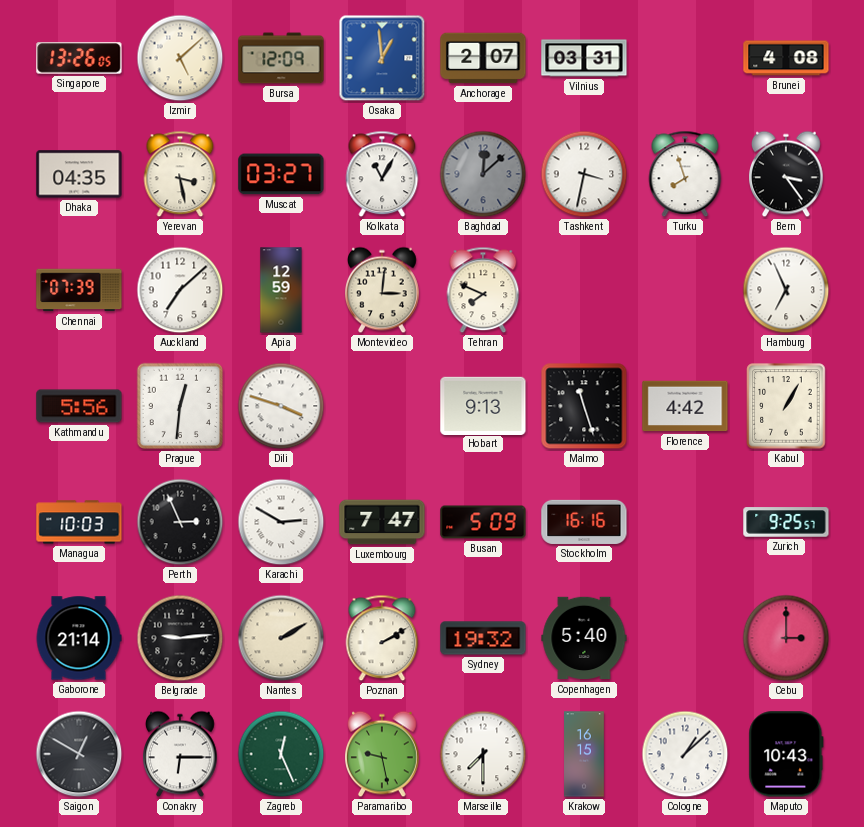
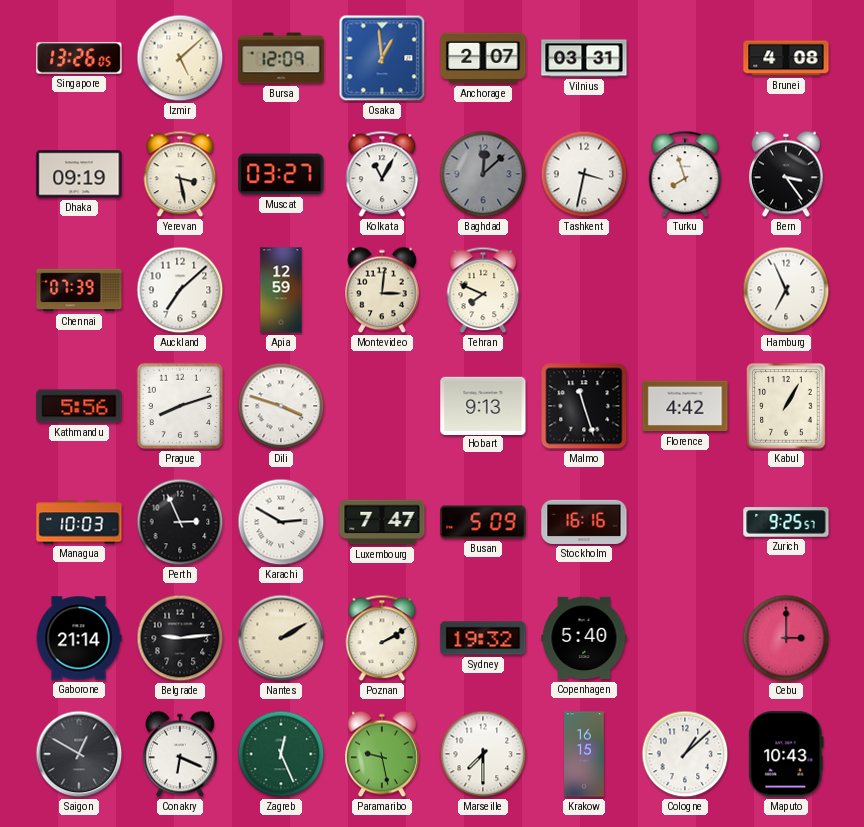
Dhaka: 04:35 -> 09:19
Prague: 12:31 -> 8:12
Conakry: 6:15 -> 6:19
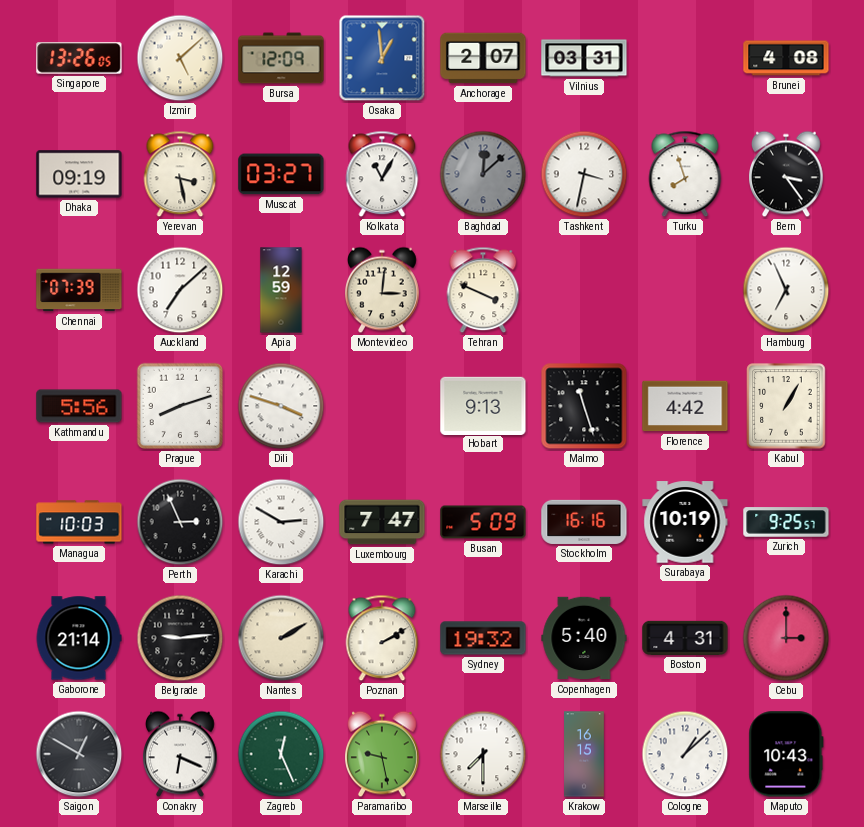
Tehran: 7:49 -> 3:49
Surabaya: none -> 10:19
Boston: none -> 4:31
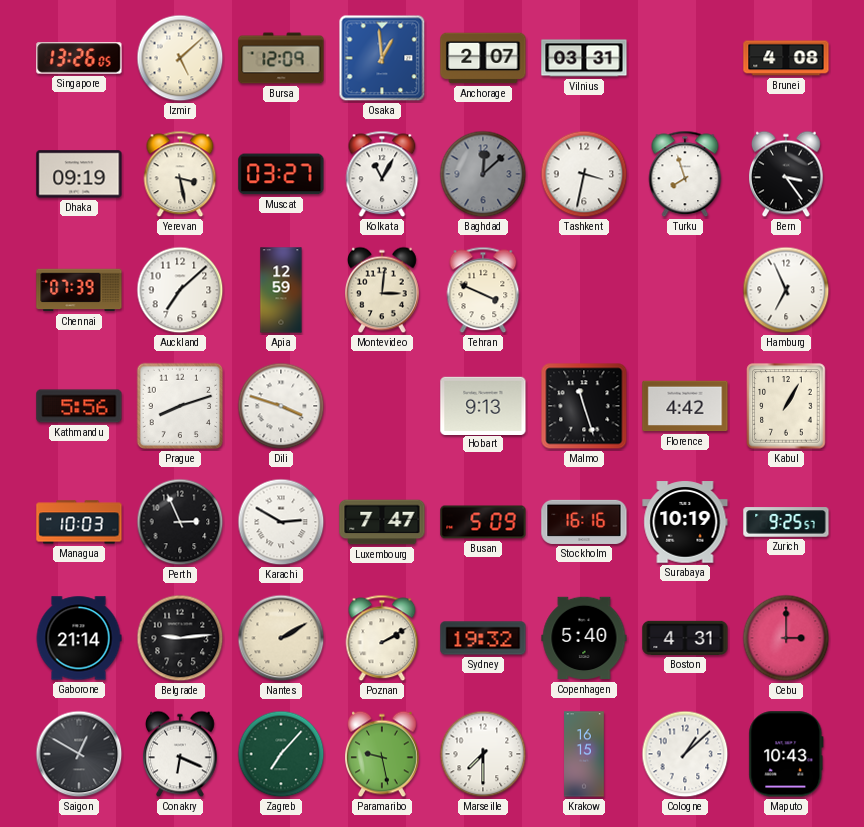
Zagreb: 12:26 -> 7:07
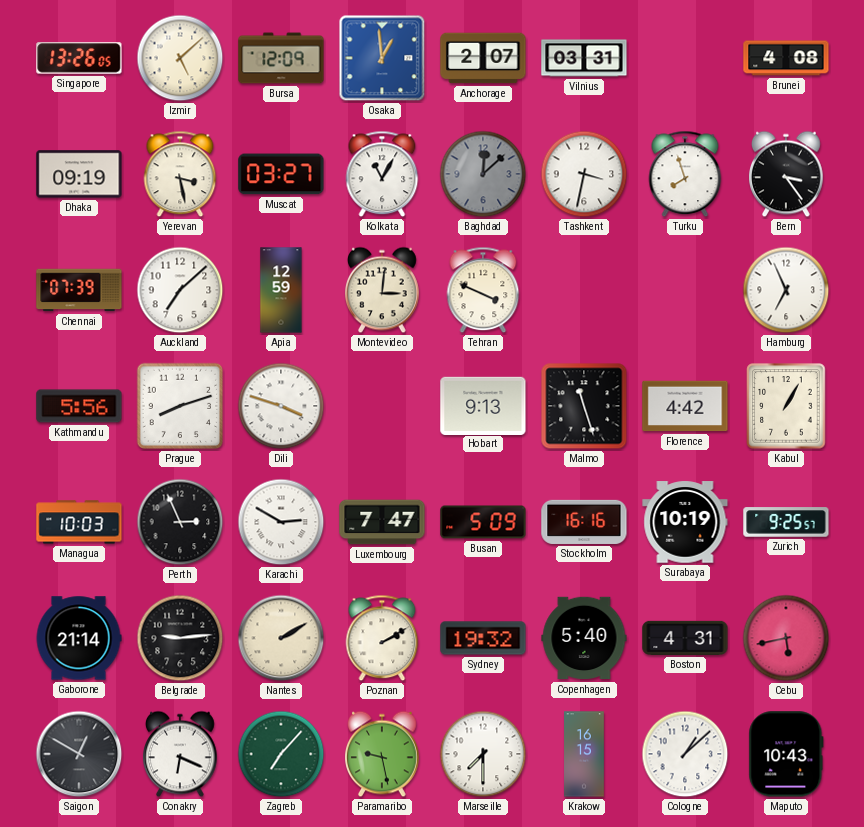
Cebu: 3:00 -> 5:43
